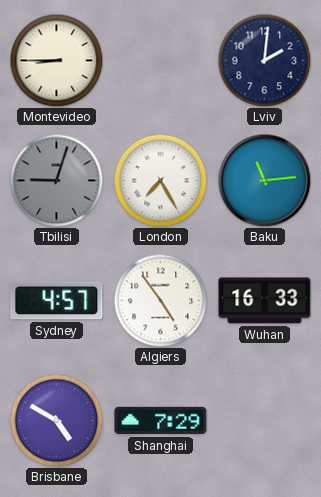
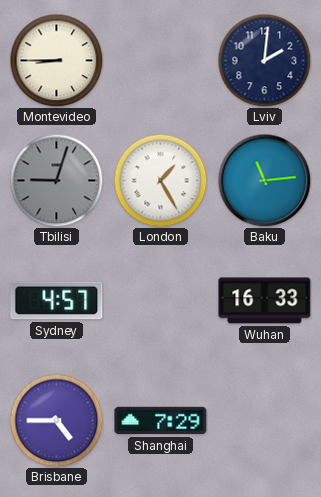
London: 7:25 -> 1:25
Algiers: 4:54 -> none
Brisbane: 4:50 -> 4:45
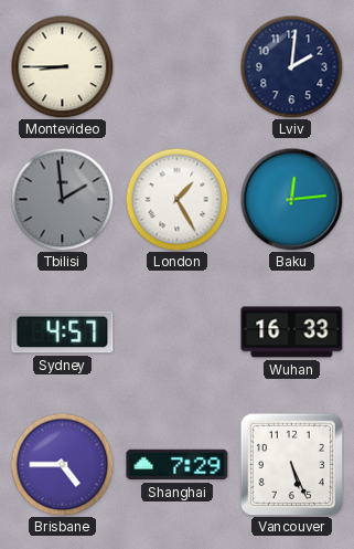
Tbilisi: 9:03 -> 1:59
Baku: 11:14 -> 12:14
Vancouver: none -> 5:26
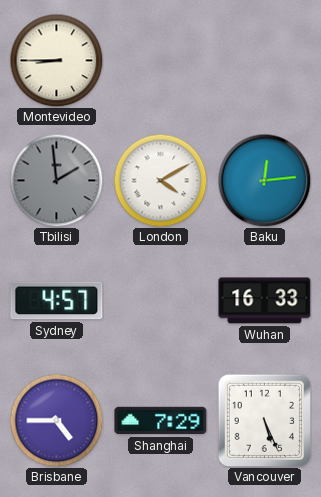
Lviv: 2:01 -> none
London: 1:25 -> 4:10
